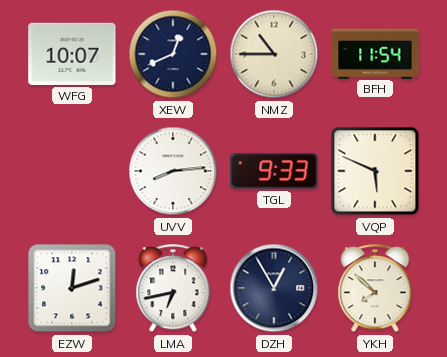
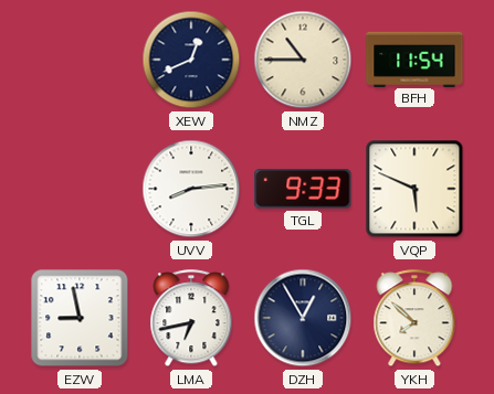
WFG: 10:07 -> none
EZW: 12:12 -> 8:58
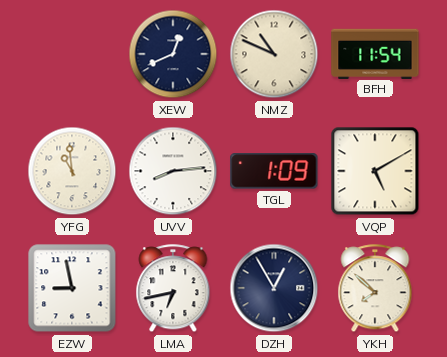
NMZ: 10:45 -> 10:49
YFG: none -> 10:59
TGL: 9:33 -> 1:09
VQP: 5:49 -> 5:10
